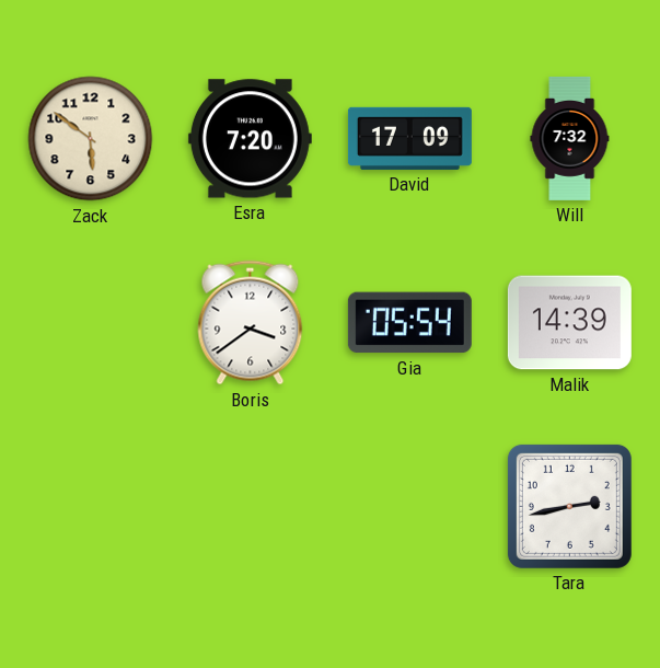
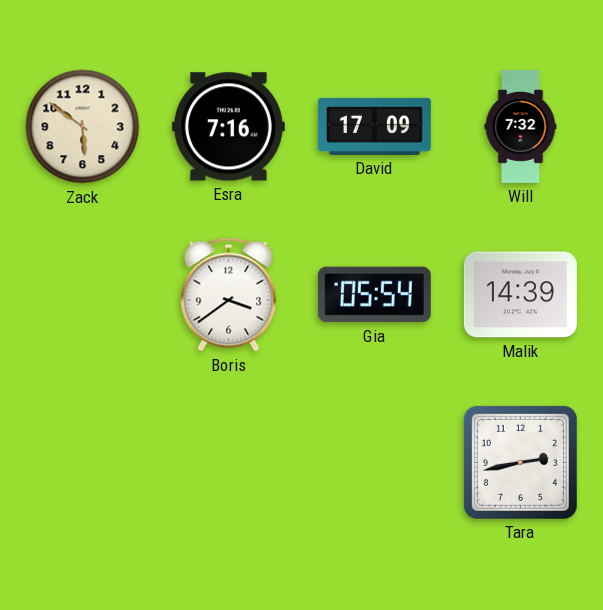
Esra: 7:20 -> 7:16
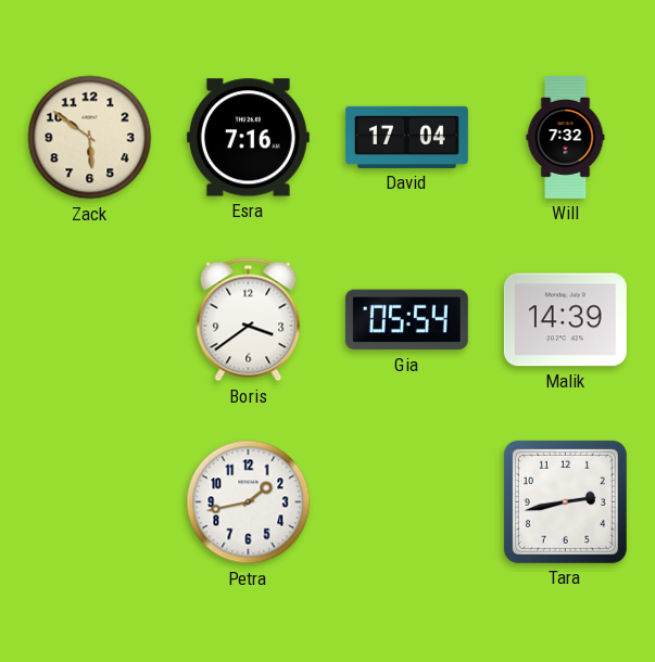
David: 17:09 -> 17:04
Petra: none -> 1:43
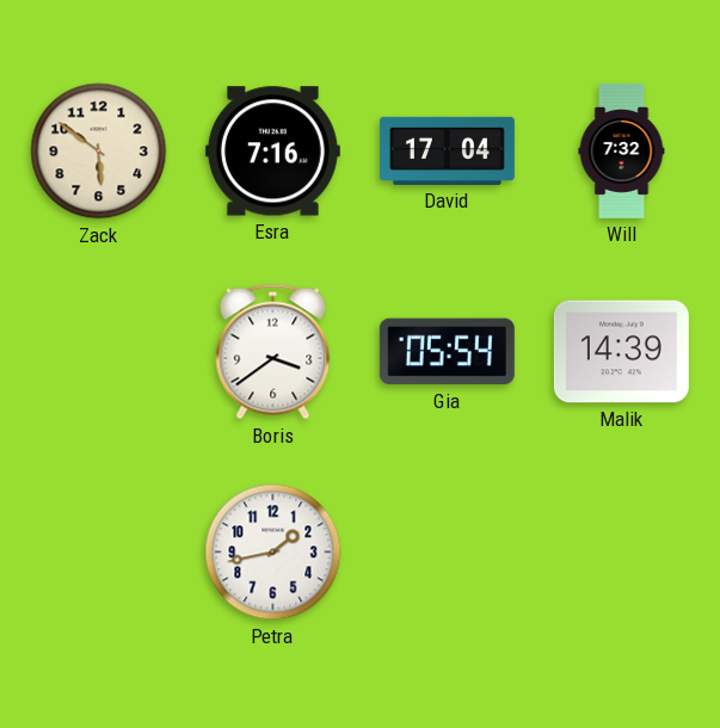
Tara: 2:43 -> none
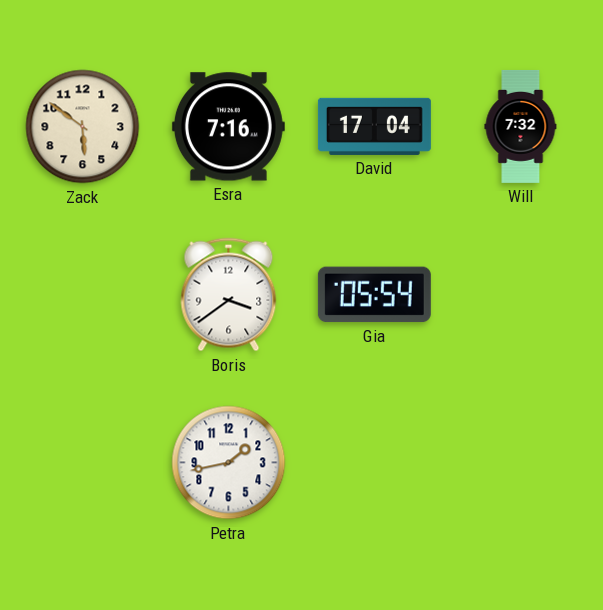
Malik: 14:39 -> none
